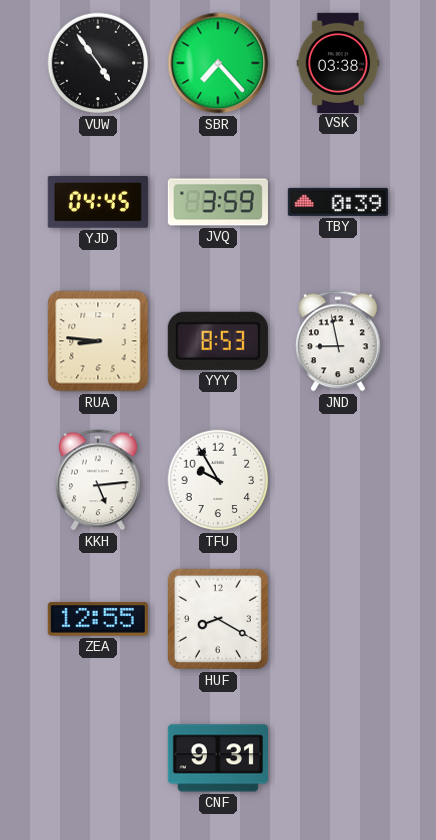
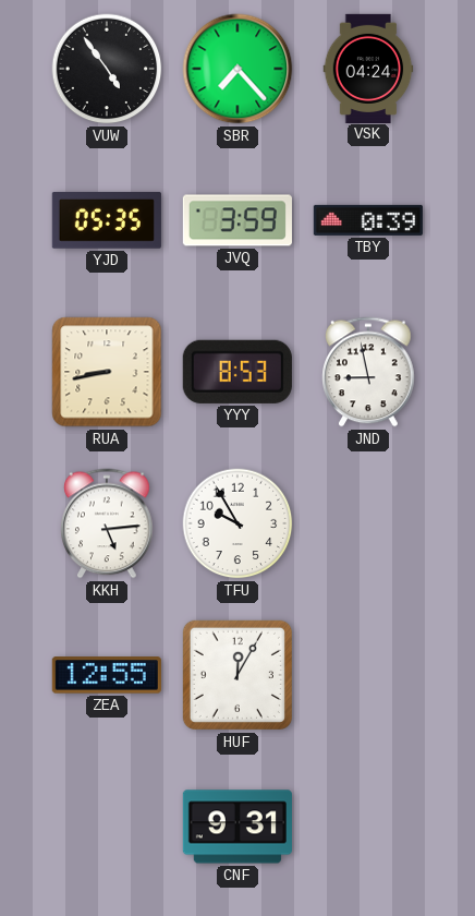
VSK: 03:38 -> 04:24
YJD: 04:45 -> 05:35
RUA: 8:46 -> 8:43
HUF: 8:20 -> 12:05
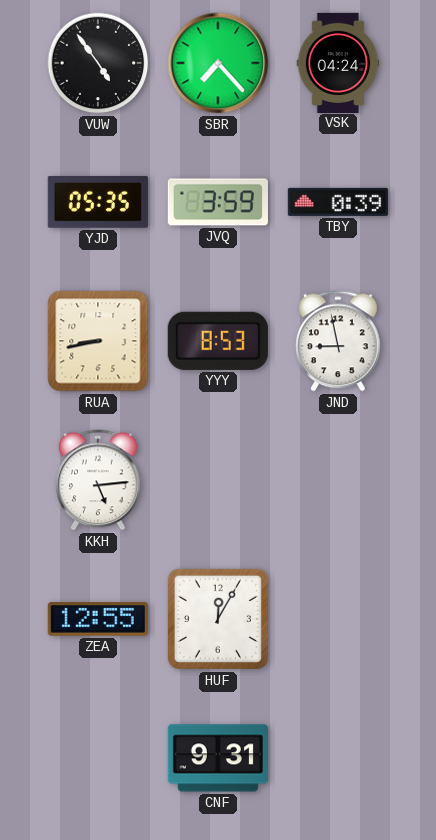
TFU: 9:55 -> none
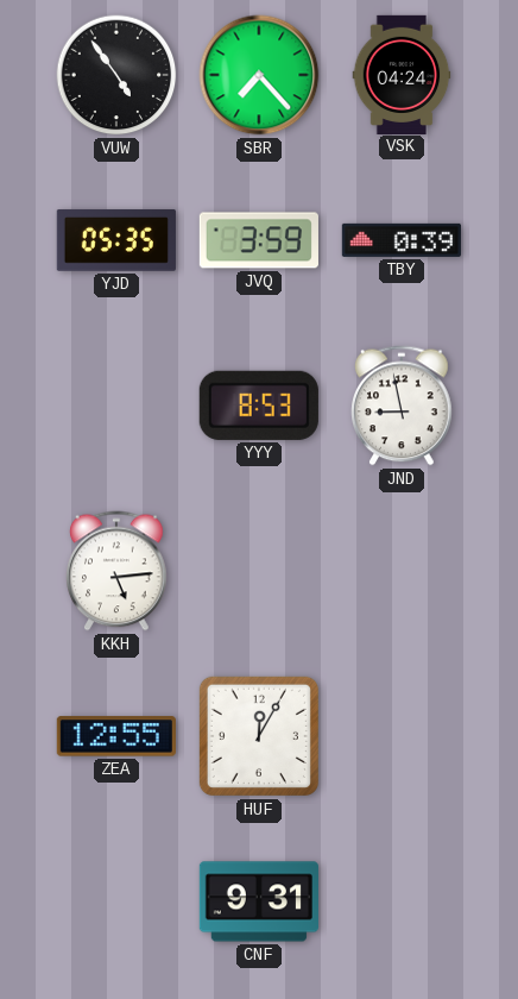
RUA: 8:43 -> none
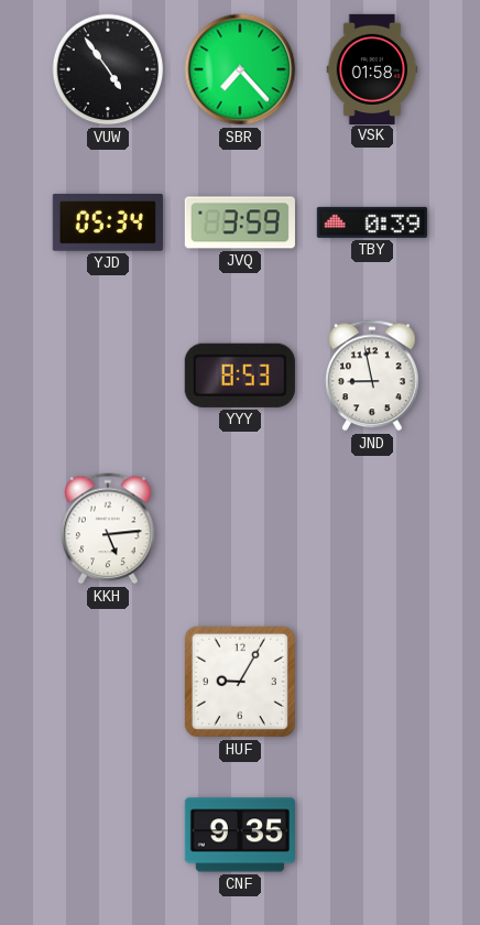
VSK: 04:24 -> 01:58
YJD: 05:35 -> 05:34
ZEA: 12:55 -> none
HUF: 12:05 -> 9:05
CNF: 9:31 -> 9:35
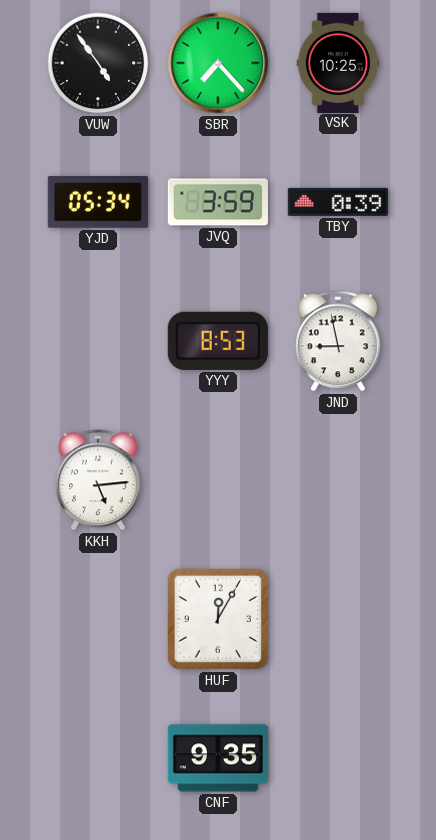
VSK: 01:58 -> 10:25
HUF: 9:05 -> 12:05
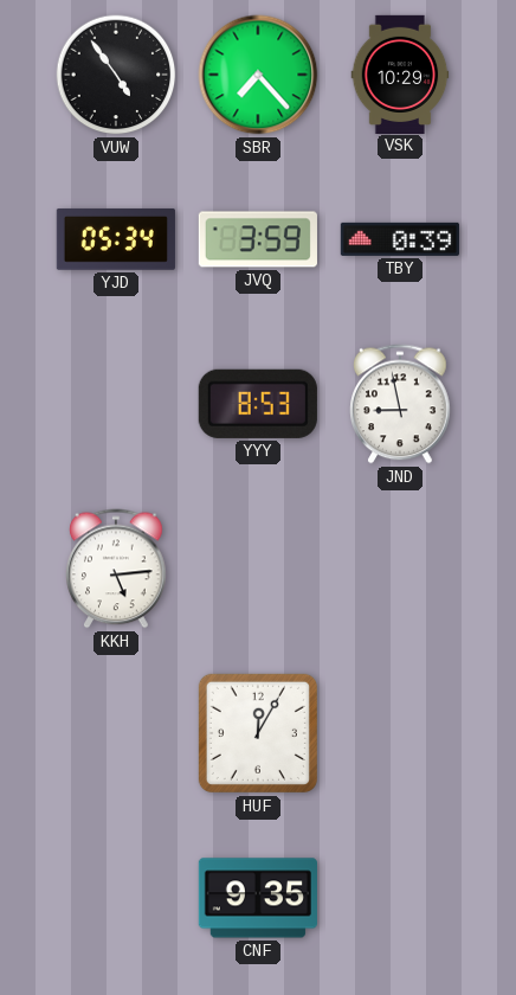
VSK: 10:25 -> 10:29
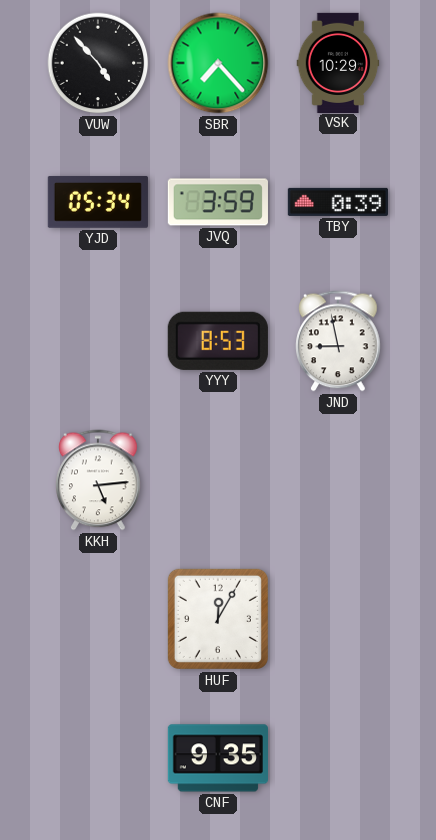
VUW: 4:54 -> 4:53
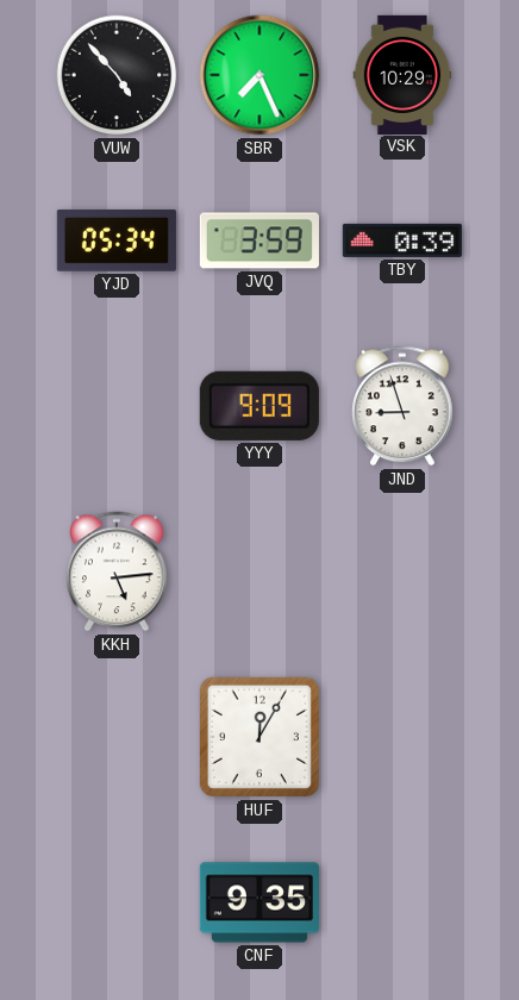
SBR: 7:23 -> 7:26
YYY: 8:53 -> 9:09
JND: 8:58 -> 8:57
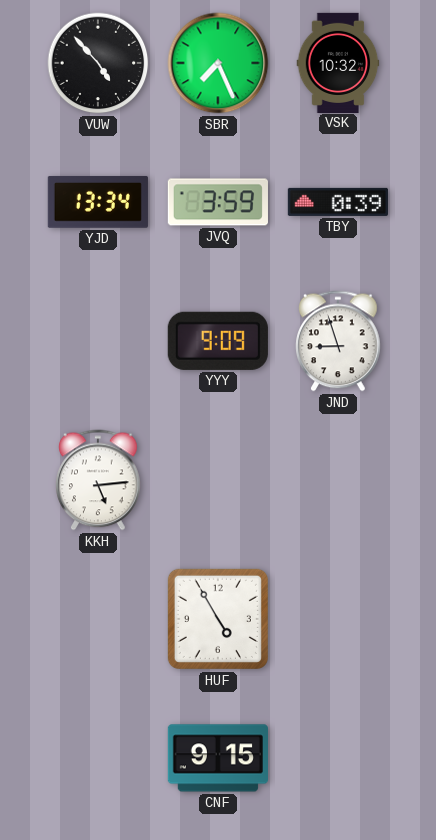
VSK: 10:29 -> 10:32
YJD: 05:34 -> 13:34
HUF: 12:05 -> 4:55
CNF: 9:35 -> 9:15
